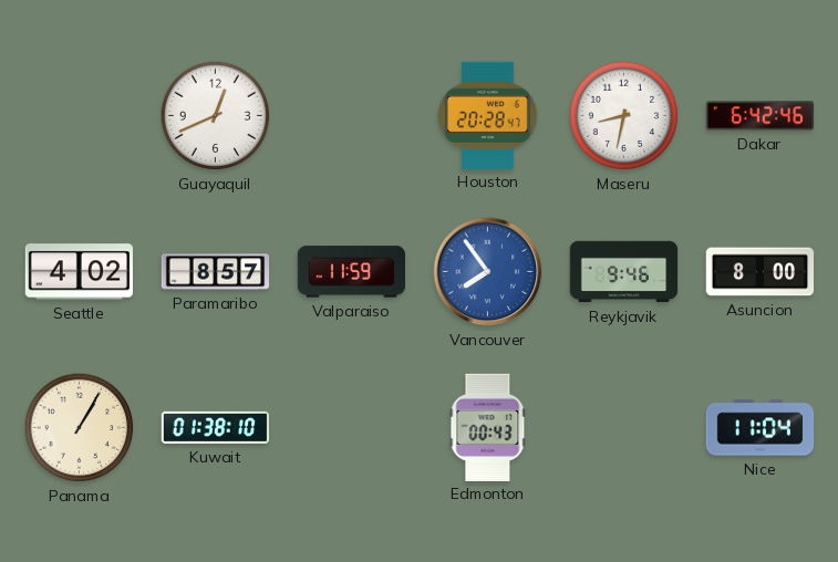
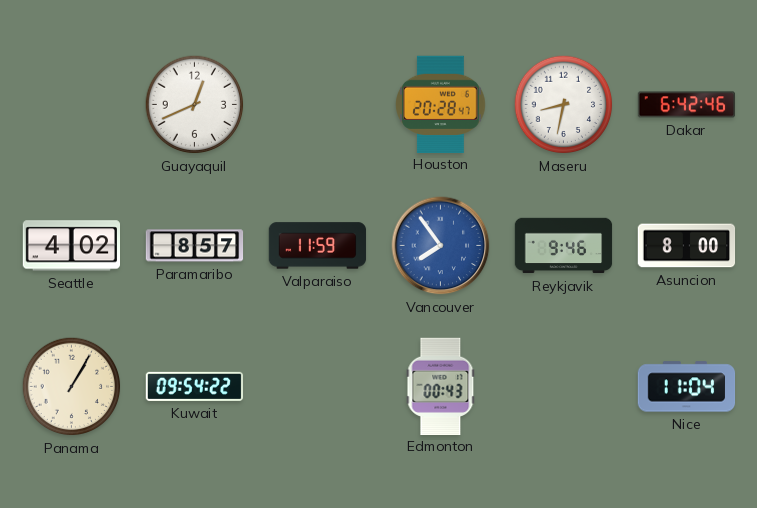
Kuwait: 01:38 -> 09:54
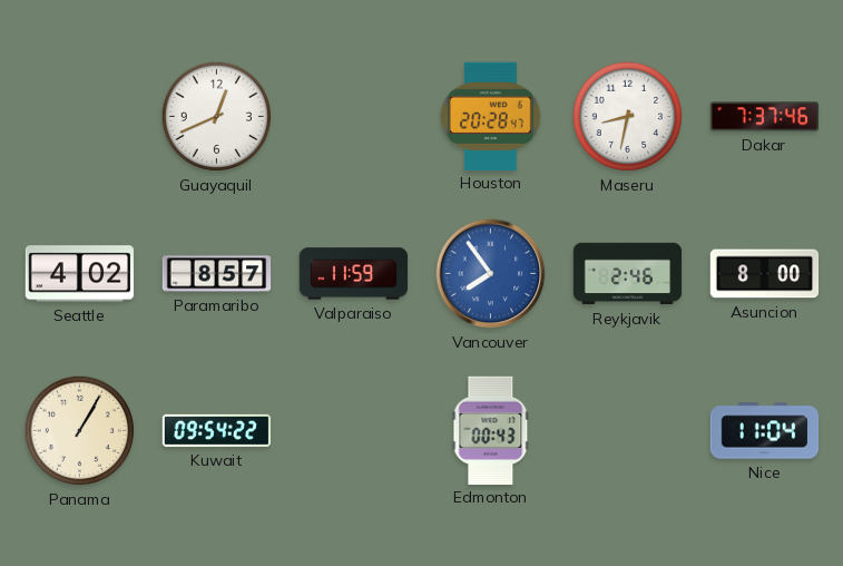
Dakar: 6:42 -> 7:37
Reykjavik: 9:46 -> 2:46
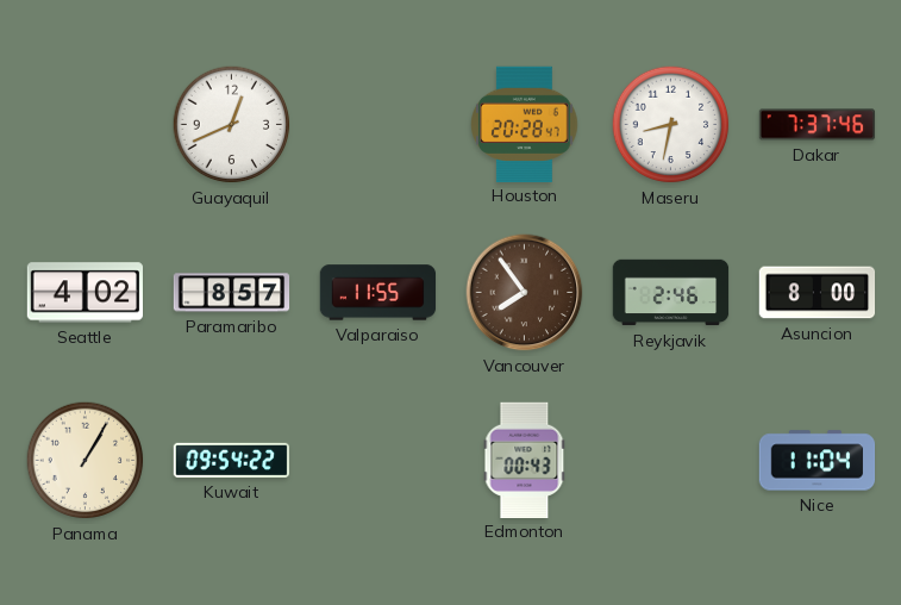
Valparaiso: 11:59 -> 11:55
Vancouver dial: blue -> brown
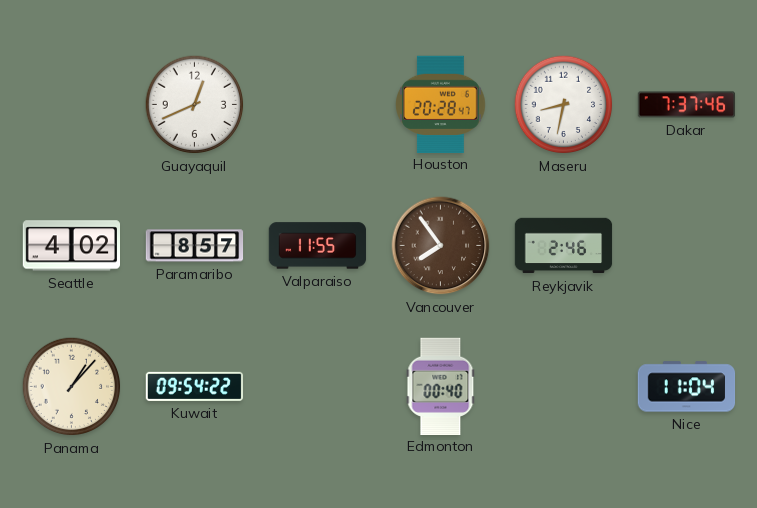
Asuncion: 8:00 -> none
Panama: 1:05 -> 1:07
Edmonton: 00:43 -> 00:40
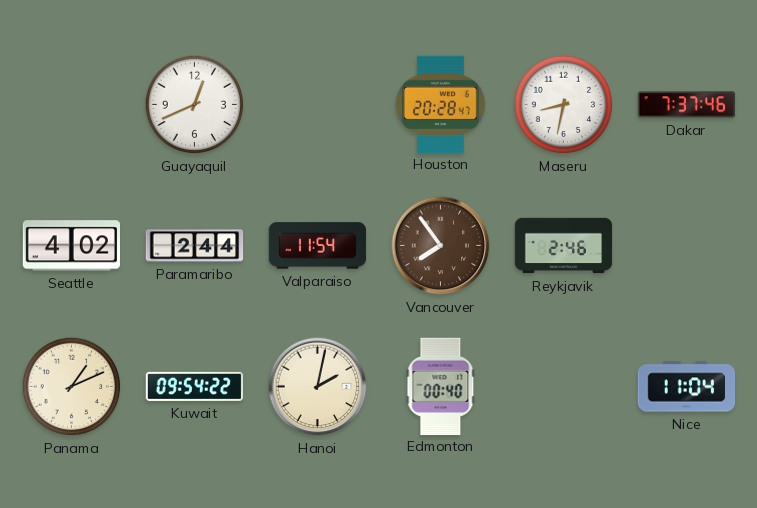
Paramaribo: 8:57 -> 2:44
Valparaiso: 11:55 -> 11:54
Panama: 1:07 -> 1:11
Hanoi: none -> 2:02
